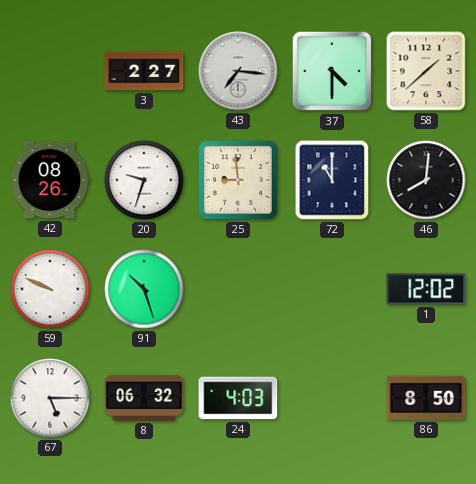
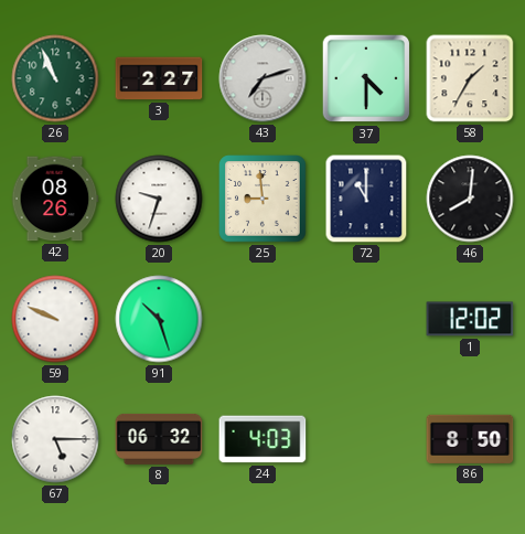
26: none -> 10:56
43: 7:16 -> 7:12
58: 1:38 -> 1:35
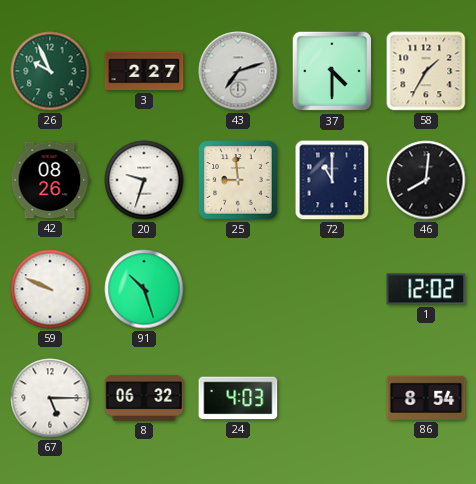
26: 10:56 -> 9:56
86: 8:50 -> 8:54
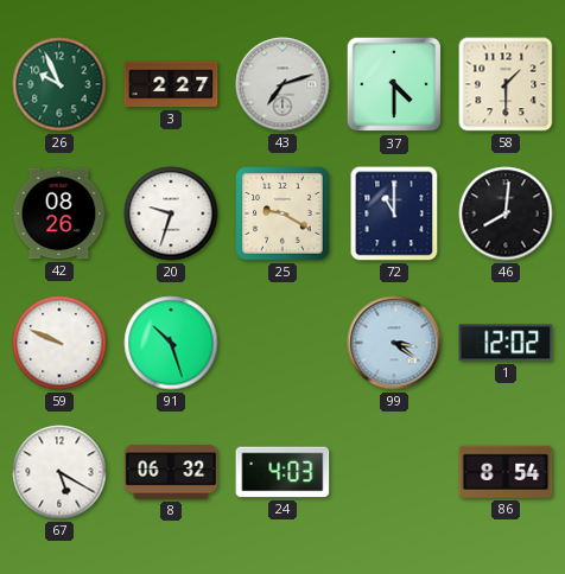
58: 1:35 -> 1:30
25: 8:59 -> 9:20
99: none -> 3:21
67: 5:15 -> 5:20
